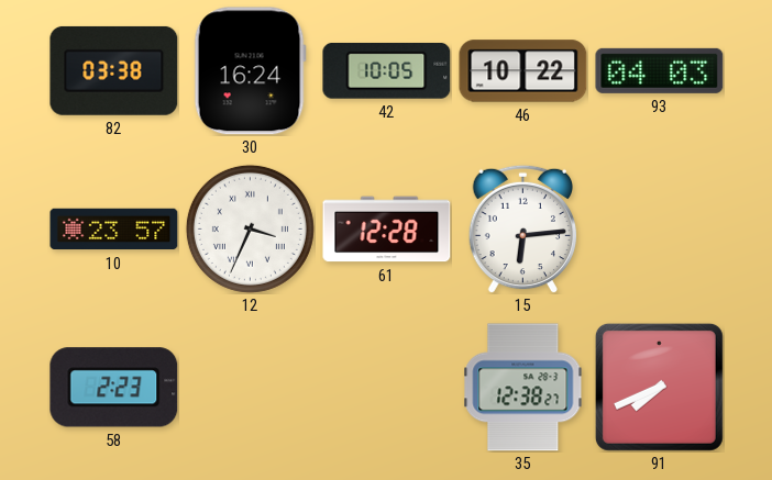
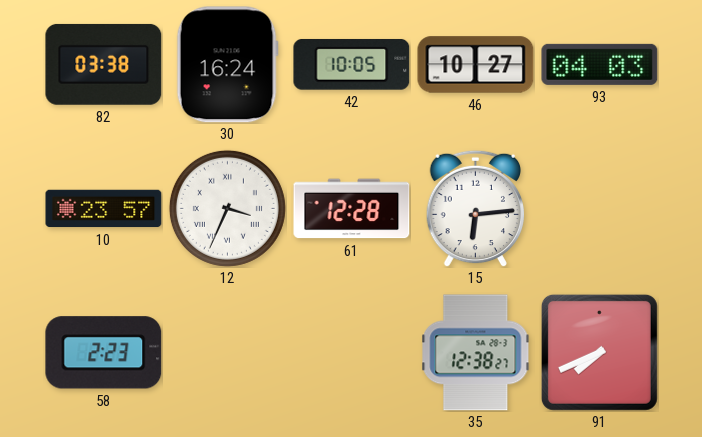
46: 10:22 -> 10:27
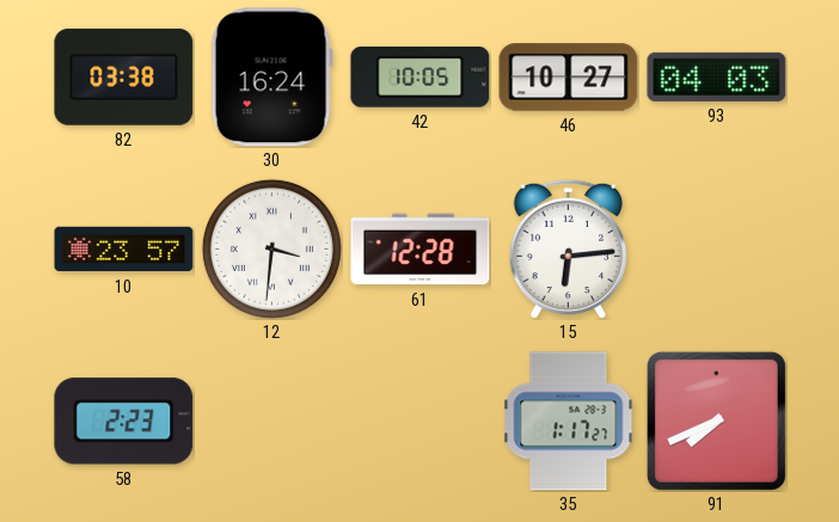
12: 3:34 -> 3:31
35: 12:38 -> 1:17
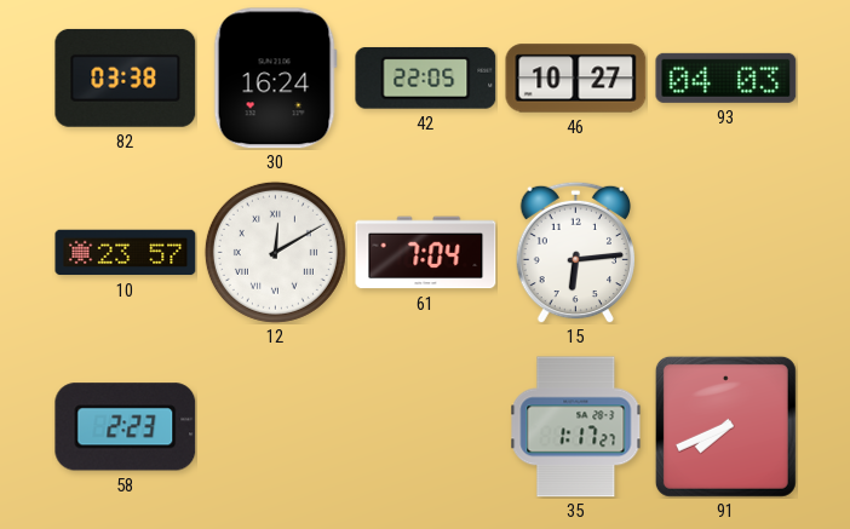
42: 10:05 -> 22:05
12: 3:31 -> 12:10
61: 12:28 -> 7:04
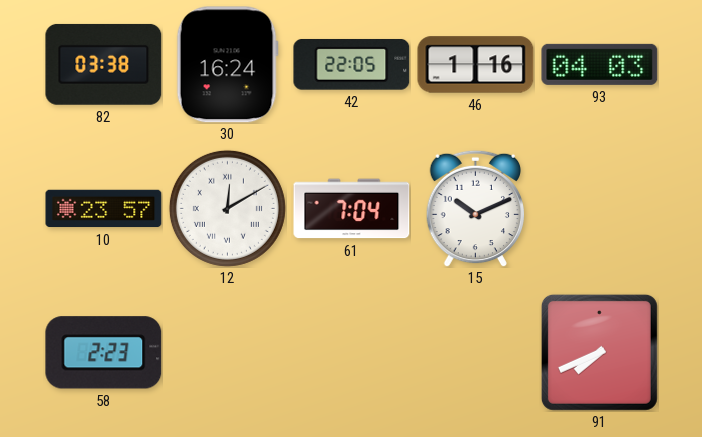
46: 10:27 -> 1:16
15: 6:14 -> 10:11
35: 1:17 -> none
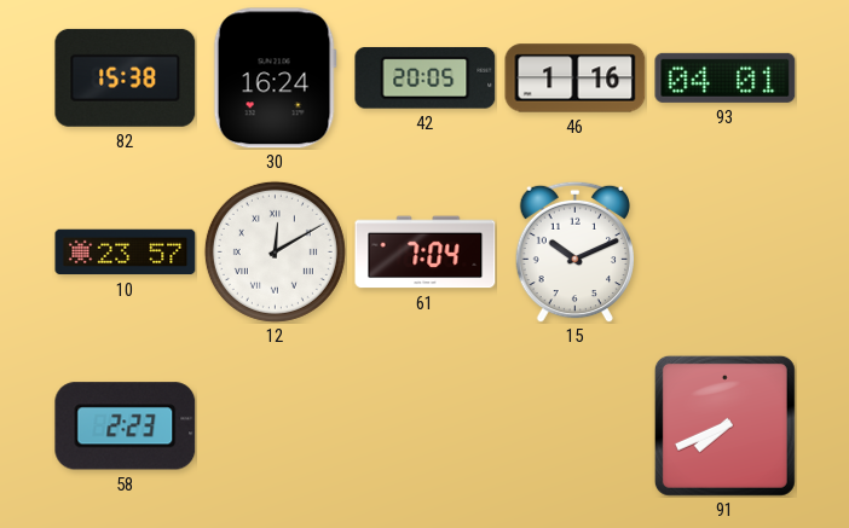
82: 03:38 -> 15:38
42: 22:05 -> 20:05
93: 04:03 -> 04:01
